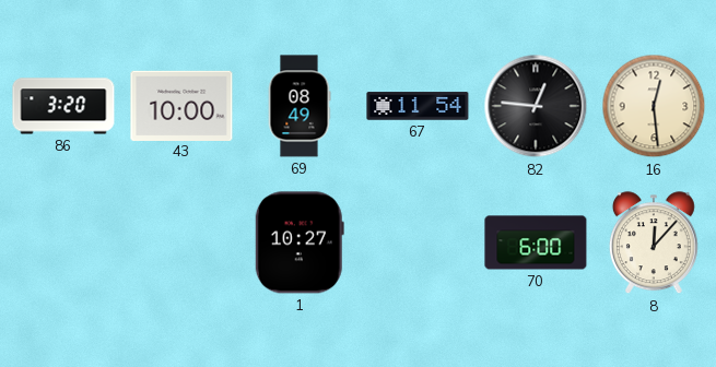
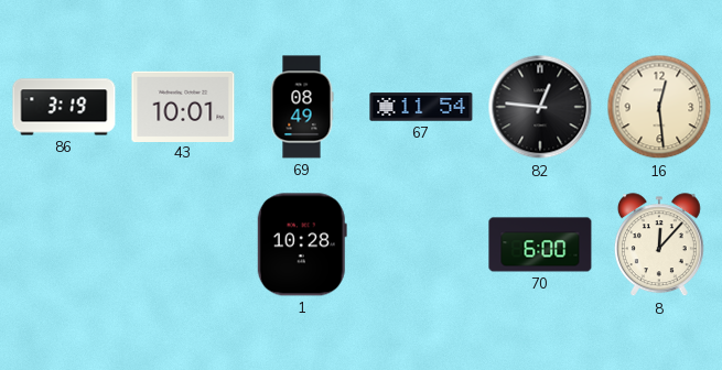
86: 3:20 -> 3:19
43: 10:00 -> 10:01
1: 10:27 -> 10:28
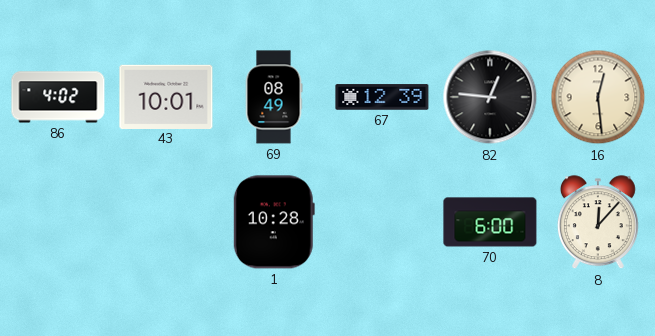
86: 3:19 -> 4:02
67: 11:54 -> 12:39
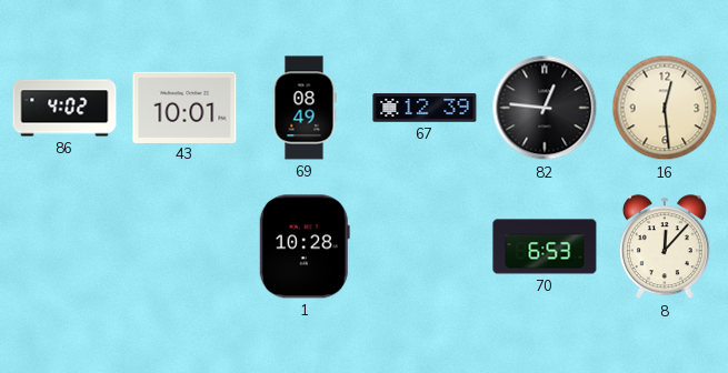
70: 6:00 -> 6:53
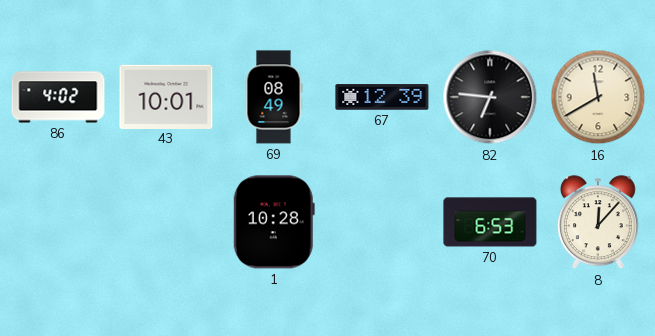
82: 12:46 -> 6:46
16: 12:29 -> 11:40
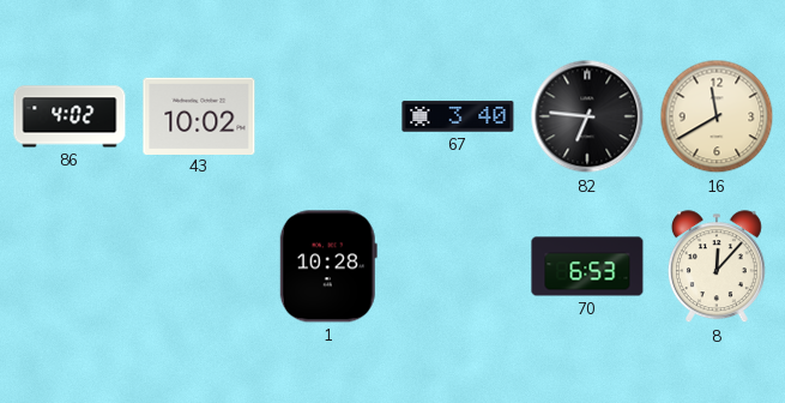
43: 10:01 -> 10:02
69: 08:49 -> none
67: 12:39 -> 3:40
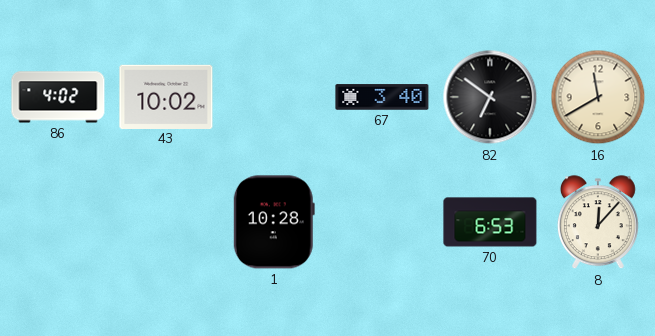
82: 6:46 -> 6:51
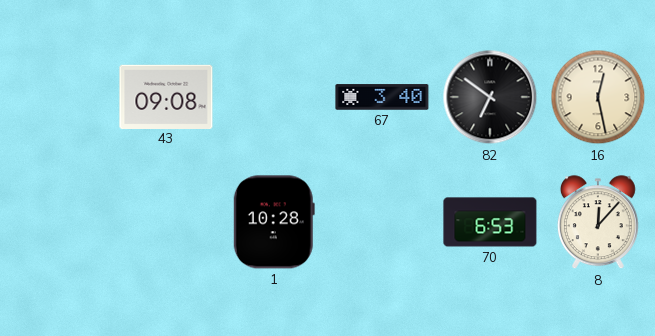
86: 4:02 -> none
43: 10:02 -> 09:08
16: 11:40 -> 12:28
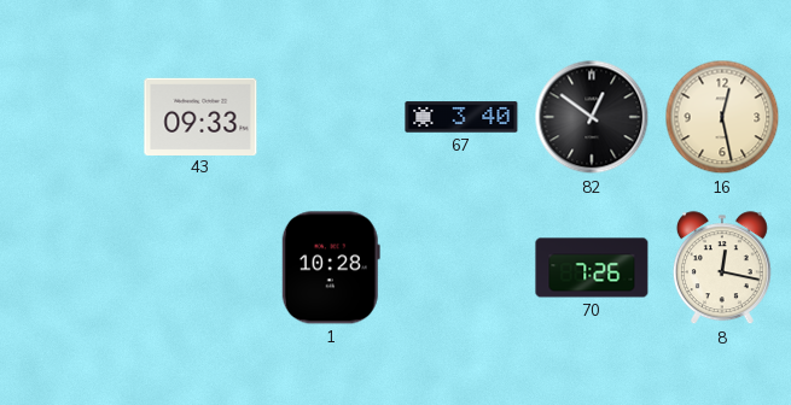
43: 09:08 -> 09:33
82: 6:51 -> 12:51
70: 6:53 -> 7:26
8: 12:07 -> 12:17
